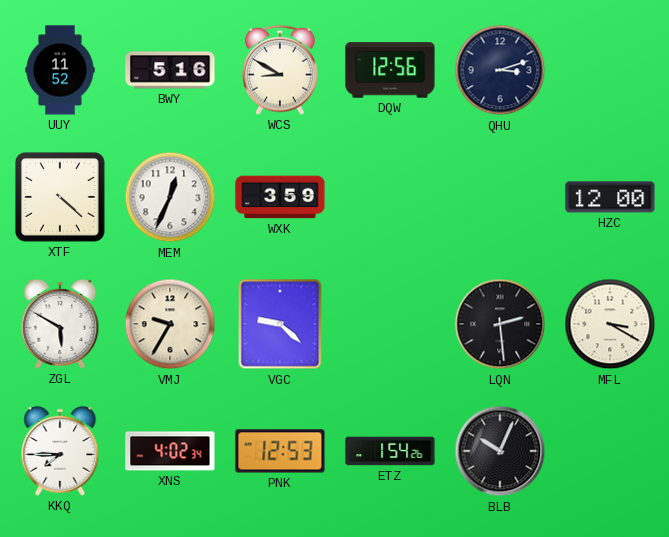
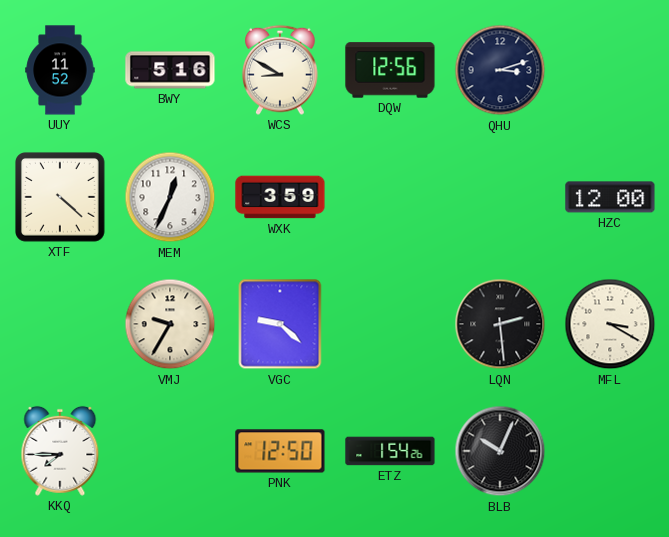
ZGL: 5:50 -> none
XNS: 4:02 -> none
PNK: 12:53 -> 12:50
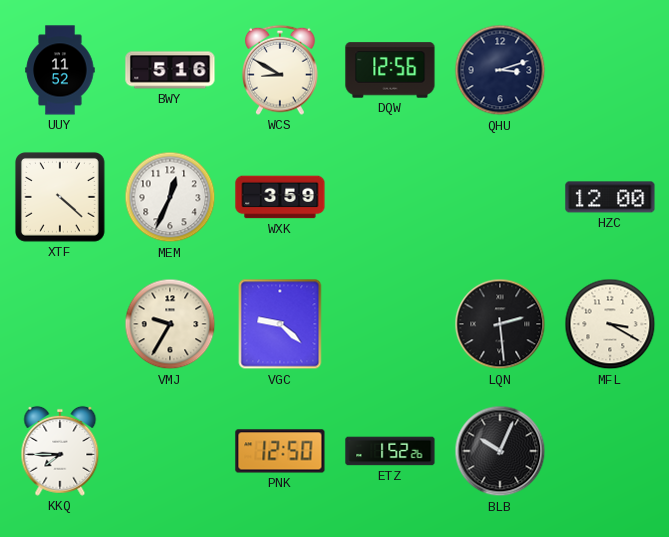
ETZ: 1:54 -> 1:52
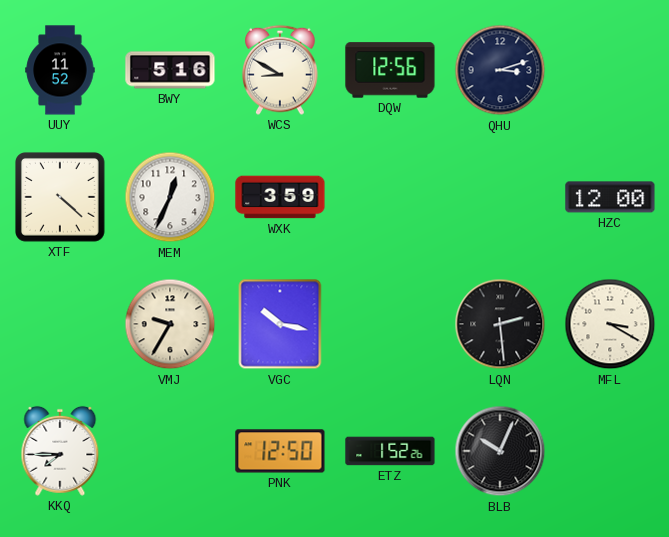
VGC: 9:22 -> 10:17
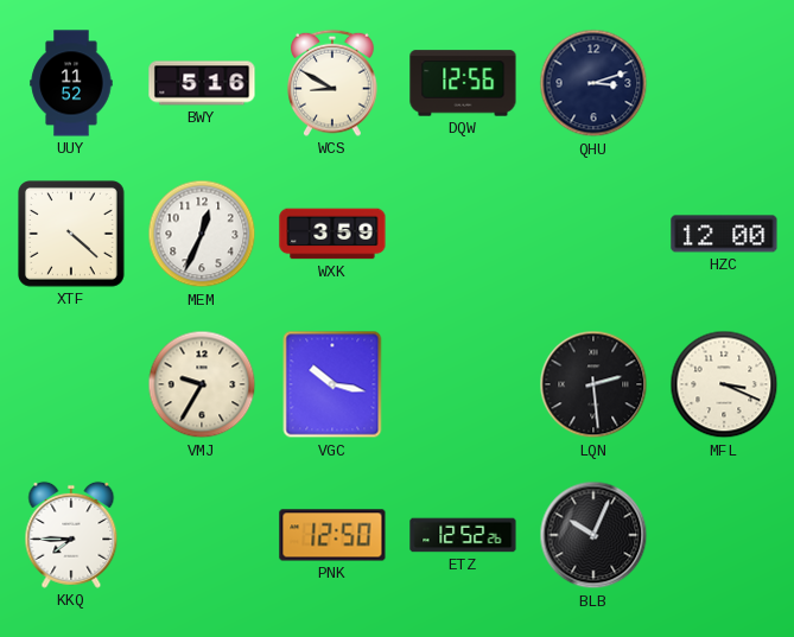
MFL: 3:20 -> 3:19
ETZ: 1:52 -> 12:52
